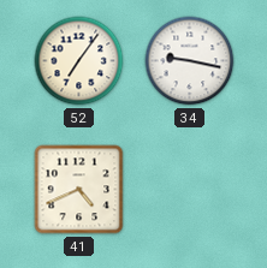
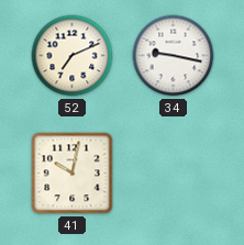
52: 7:06 -> 7:11
41: 4:41 -> 10:02
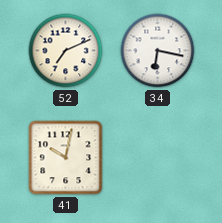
34: 9:17 -> 6:17
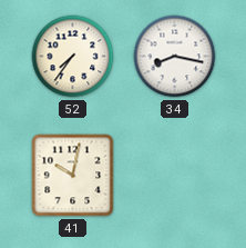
52: 7:11 -> 7:36
34: 6:17 -> 8:17
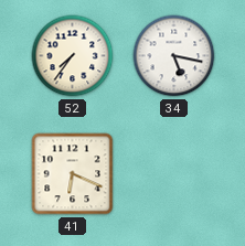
34: 8:17 -> 5:17
41: 10:02 -> 6:19
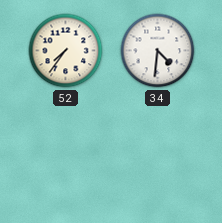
34: 5:17 -> 4:31
41: 6:19 -> none
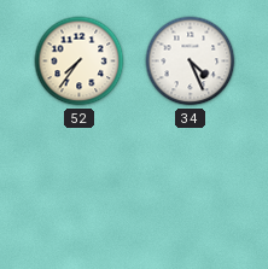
34: 4:31 -> 4:26
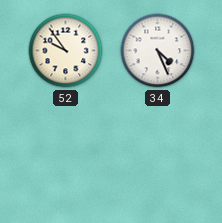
52: 7:36 -> 9:54
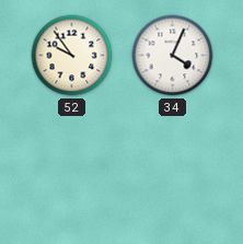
34: 4:26 -> 4:04
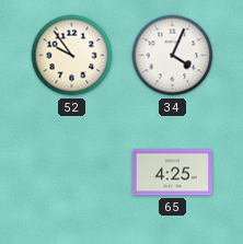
65: none -> 4:25
